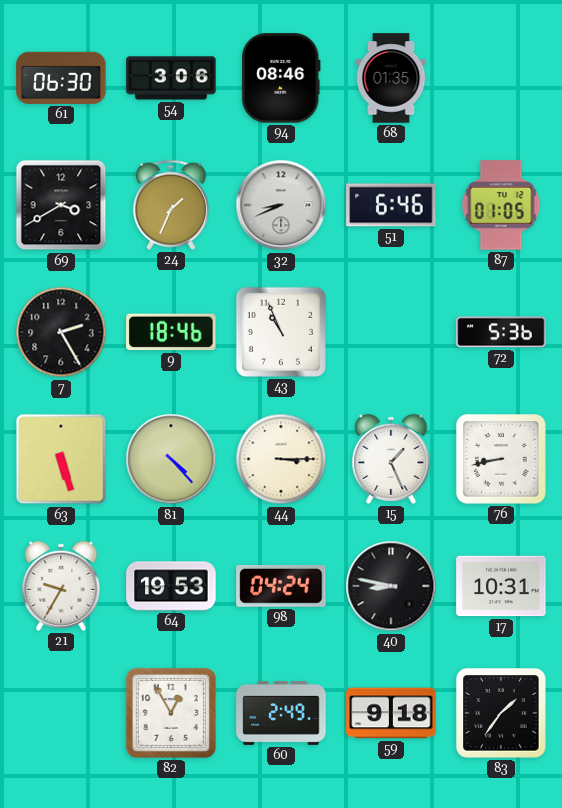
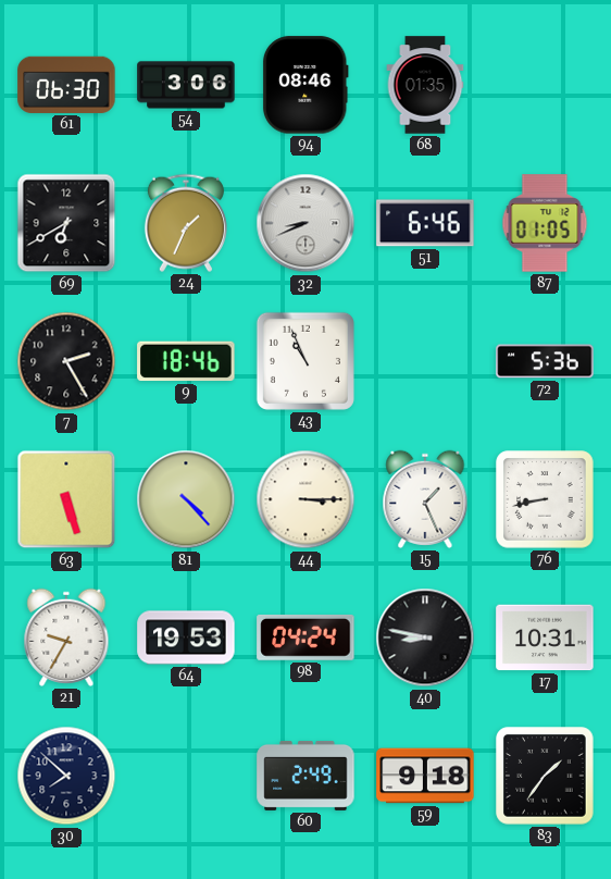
69: 3:40 -> 6:40
30: none -> 7:52
82: 12:55 -> none
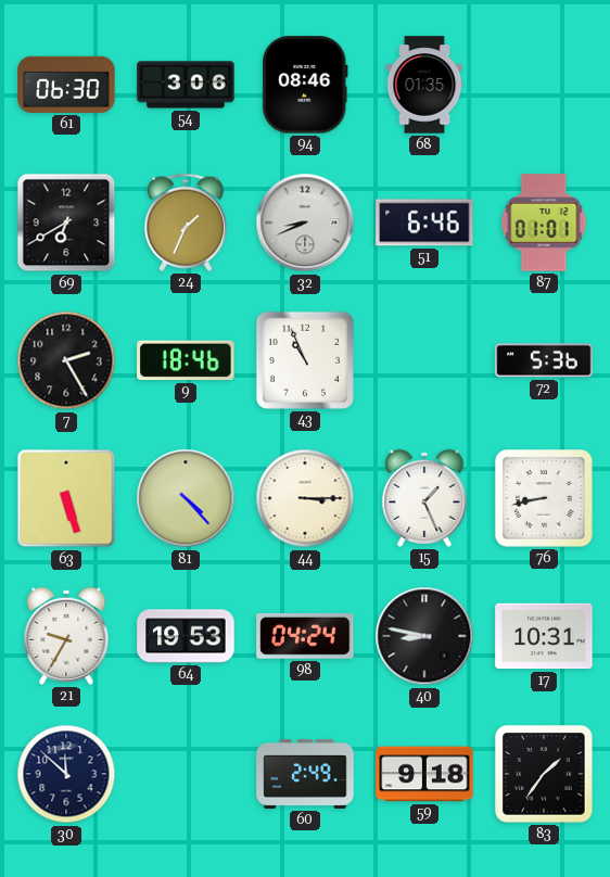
87: 01:05 -> 01:01
30: 7:52 -> 11:52
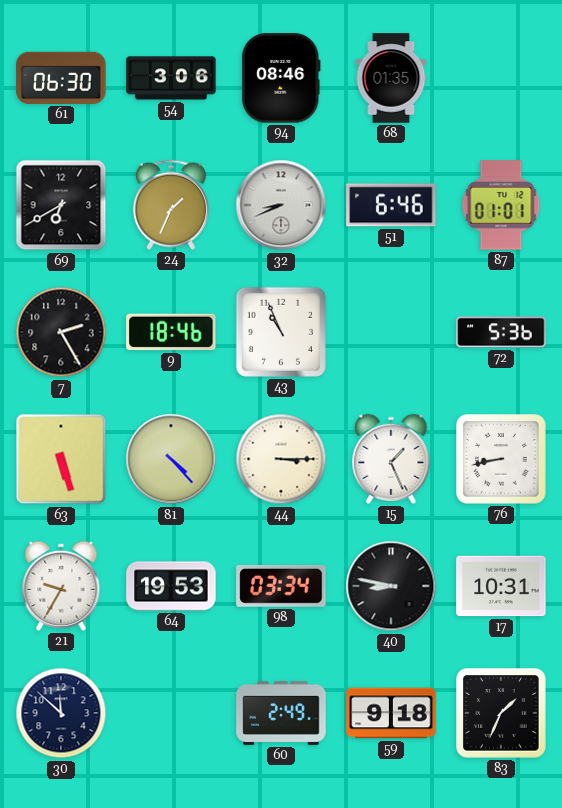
98: 04:24 -> 03:34
83: 1:36 -> 1:34
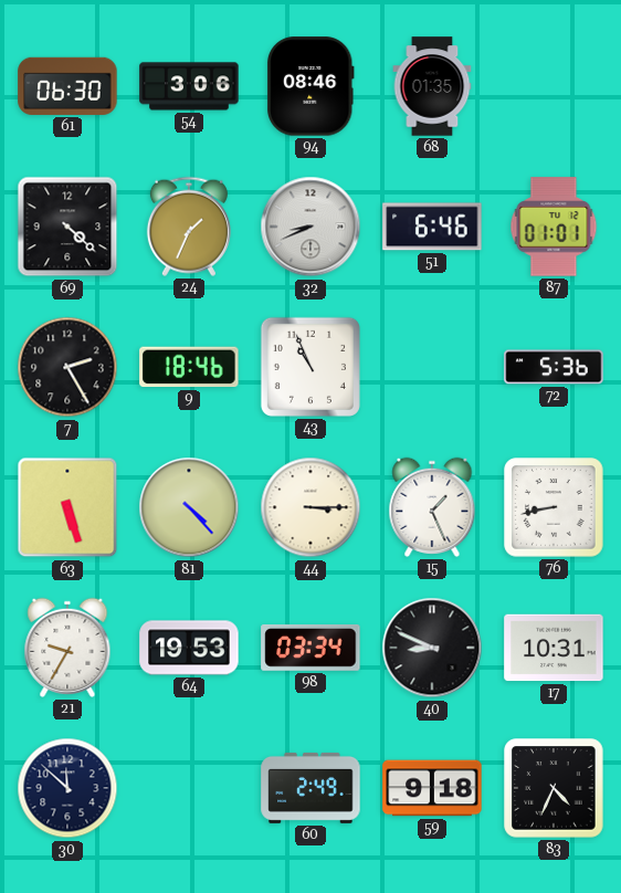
69: 6:40 -> 4:22
40: 8:47 -> 8:49
83: 1:34 -> 4:34
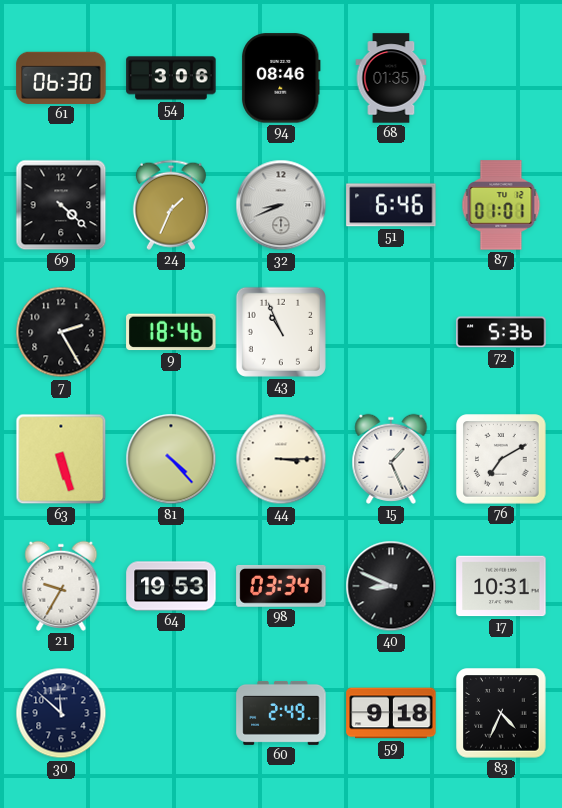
76: 8:43 -> 7:10
